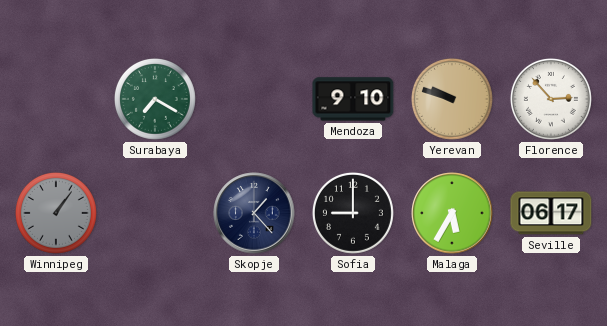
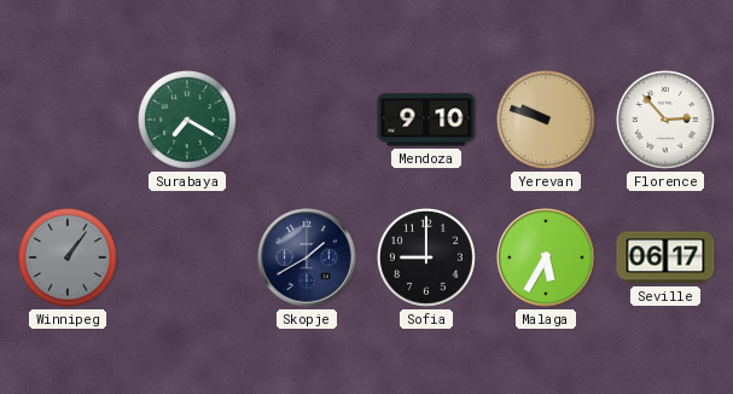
Skopje: 1:23 -> 1:40
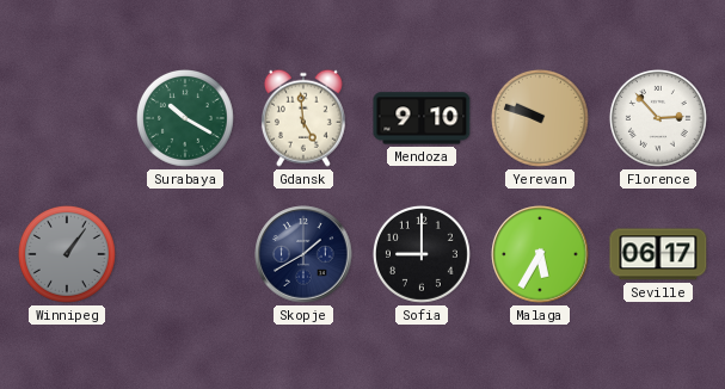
Surabaya: 7:20 -> 10:20
Gdansk: none -> 4:59
